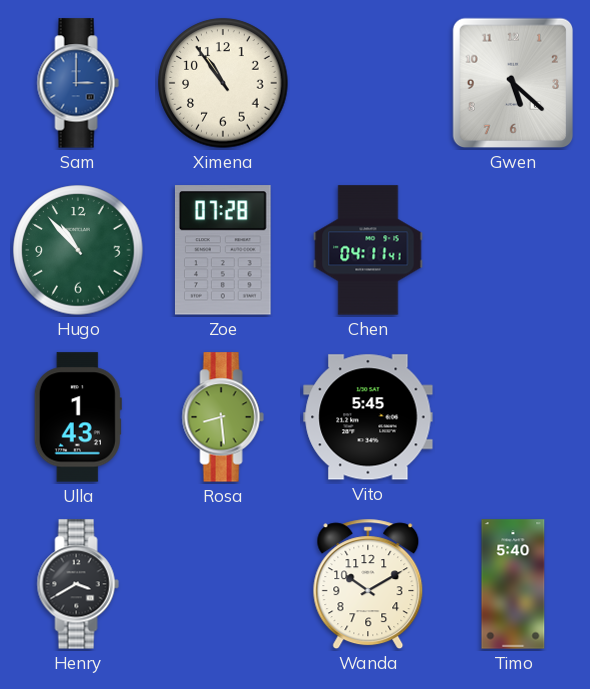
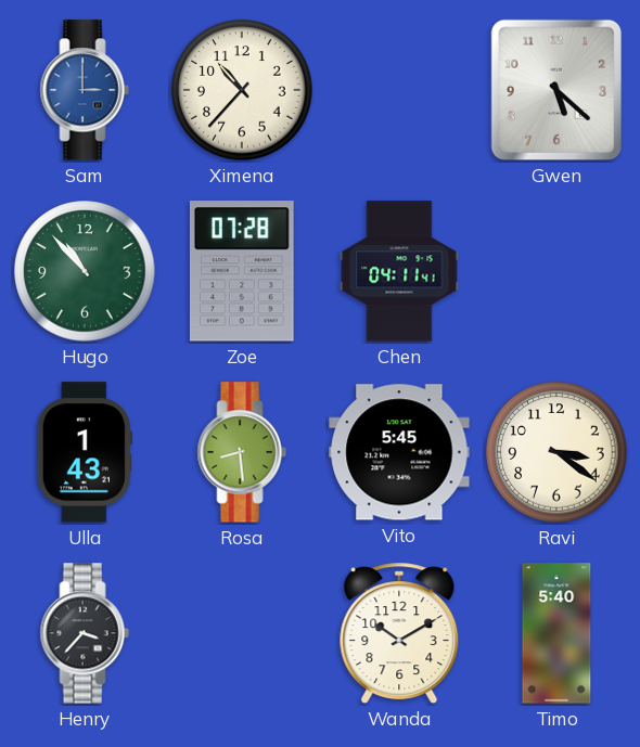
Ximena: 10:54 -> 10:37
Ravi: none -> 3:21
Henry: 3:40 -> 3:37
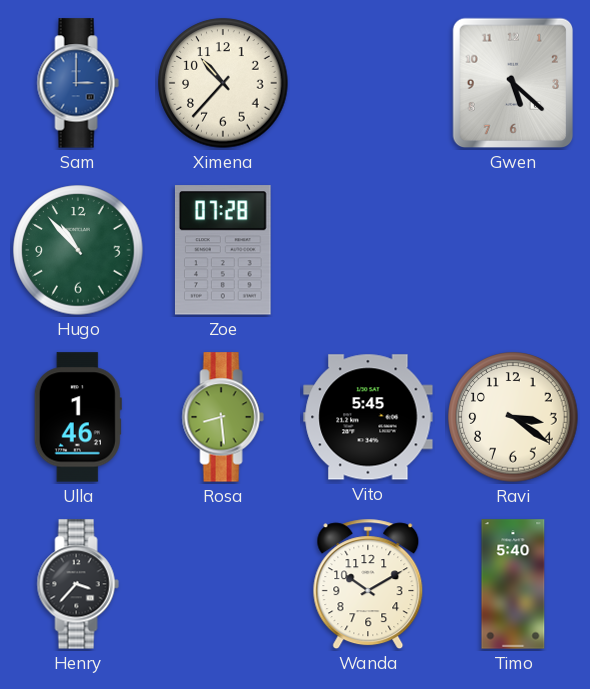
Chen: 04:11 -> none
Ulla: 1:43 -> 1:46
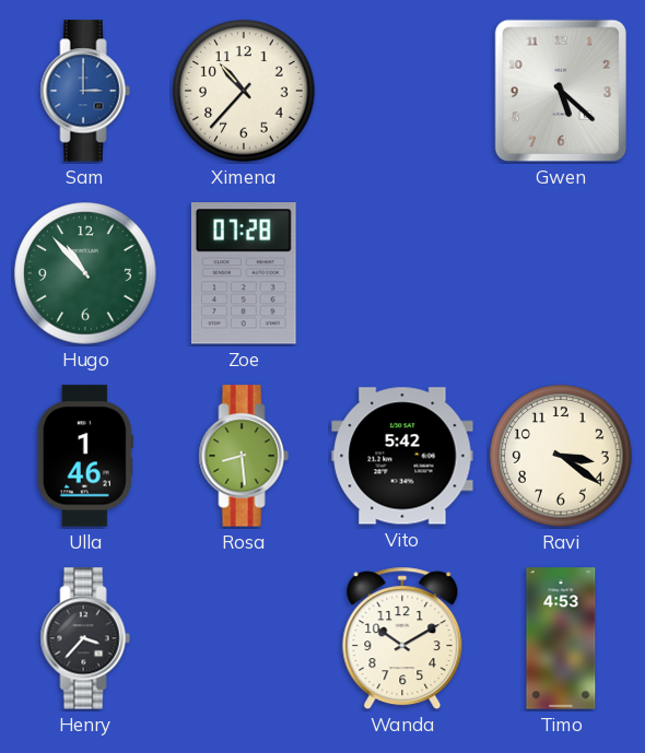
Vito: 5:45 -> 5:42
Timo: 5:40 -> 4:53
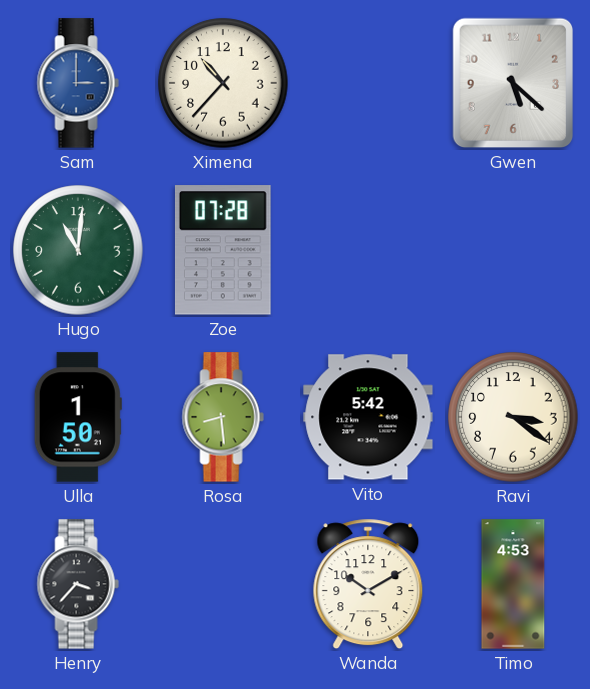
Hugo: 10:53 -> 11:01
Ulla: 1:46 -> 1:50
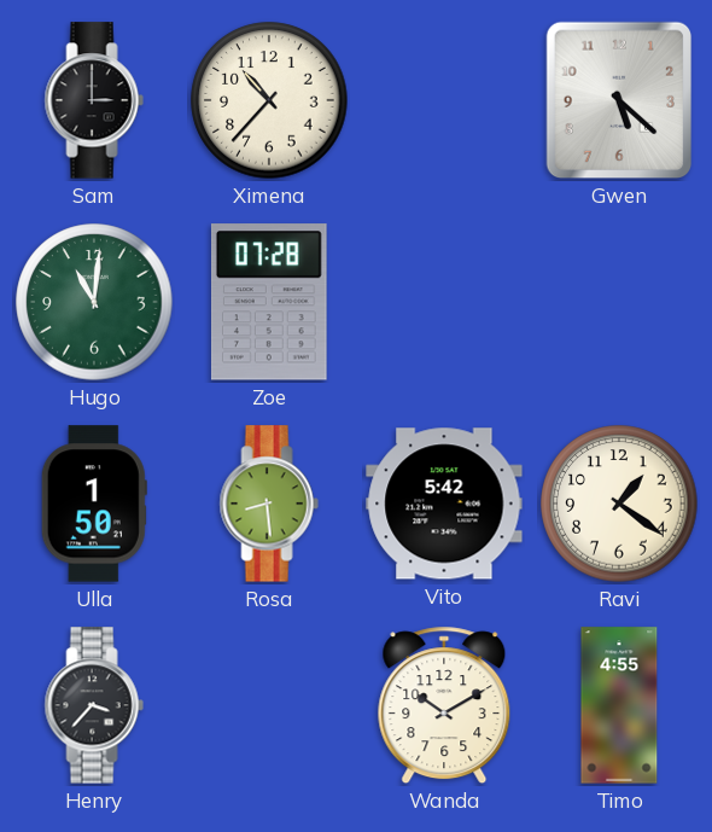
Sam dial: blue -> black
Ravi: 3:21 -> 1:21
Timo: 4:53 -> 4:55
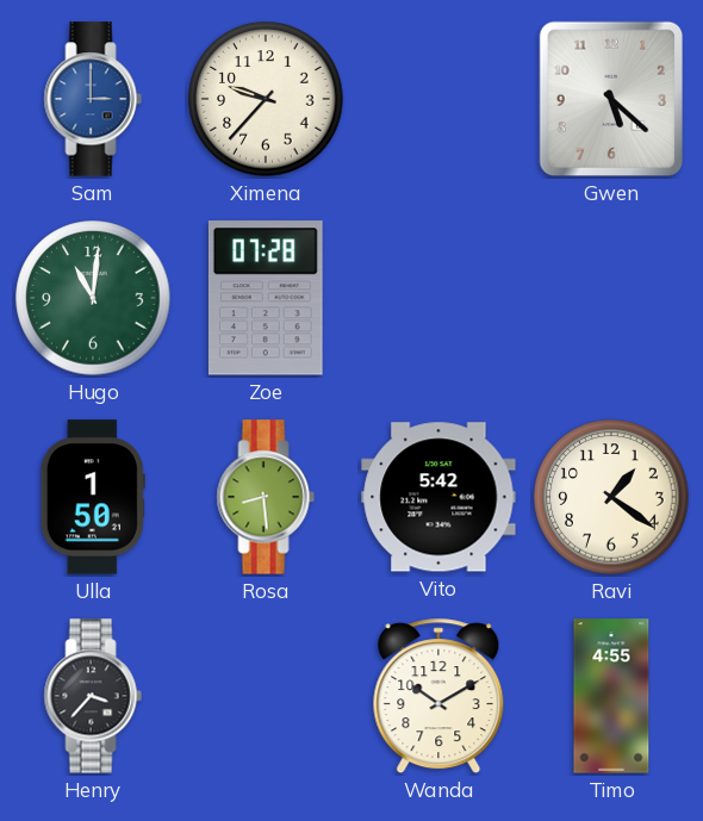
Sam dial: black -> blue
Ximena: 10:37 -> 9:37
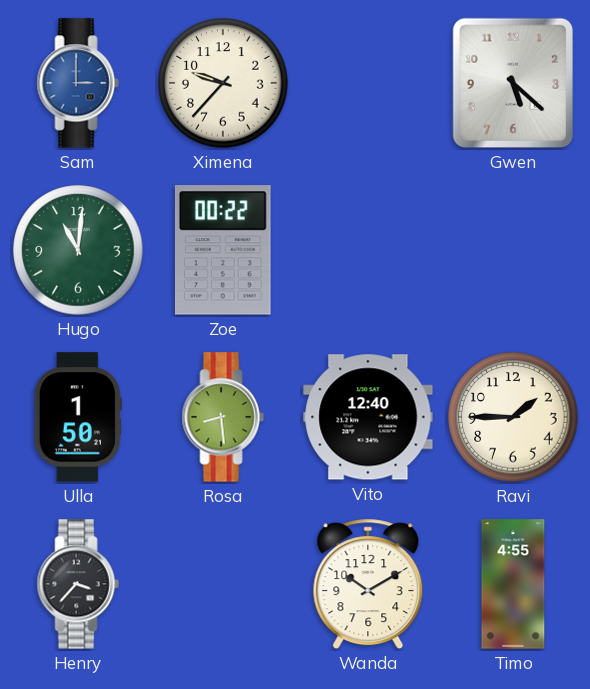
Zoe: 07:28 -> 00:22
Vito: 5:42 -> 12:40
Ravi: 1:21 -> 1:45
